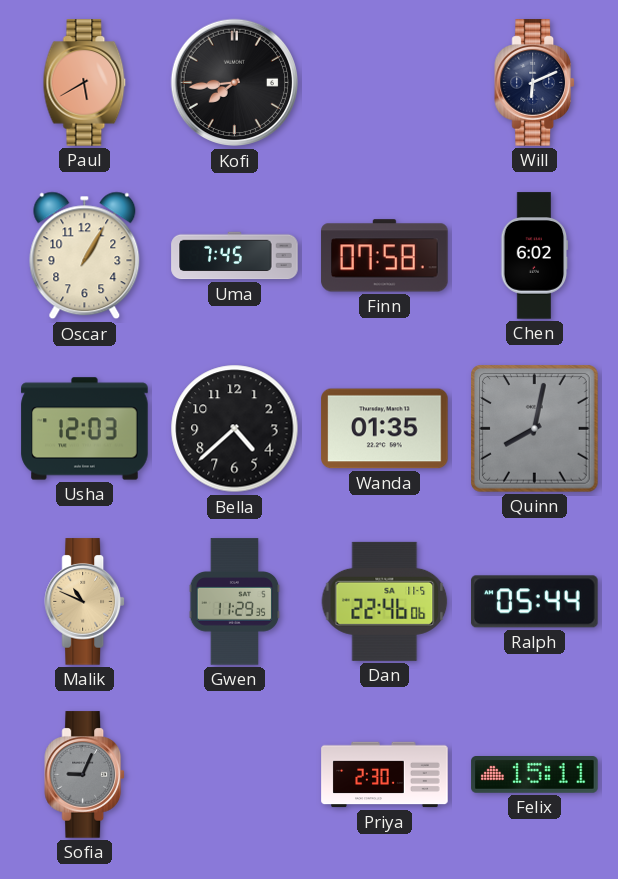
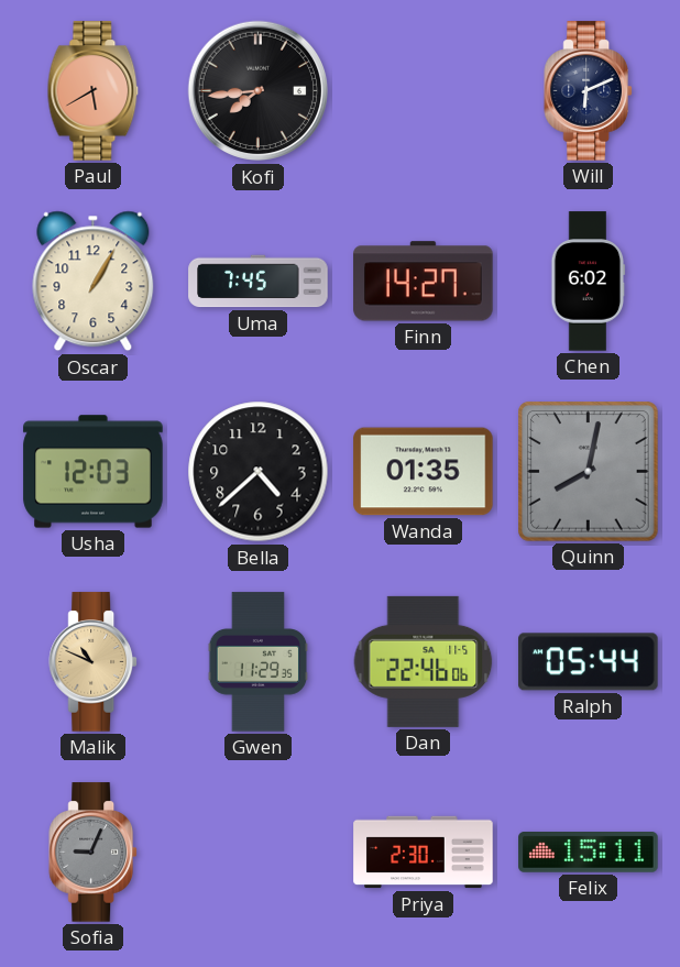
Finn: 07:58 -> 14:27
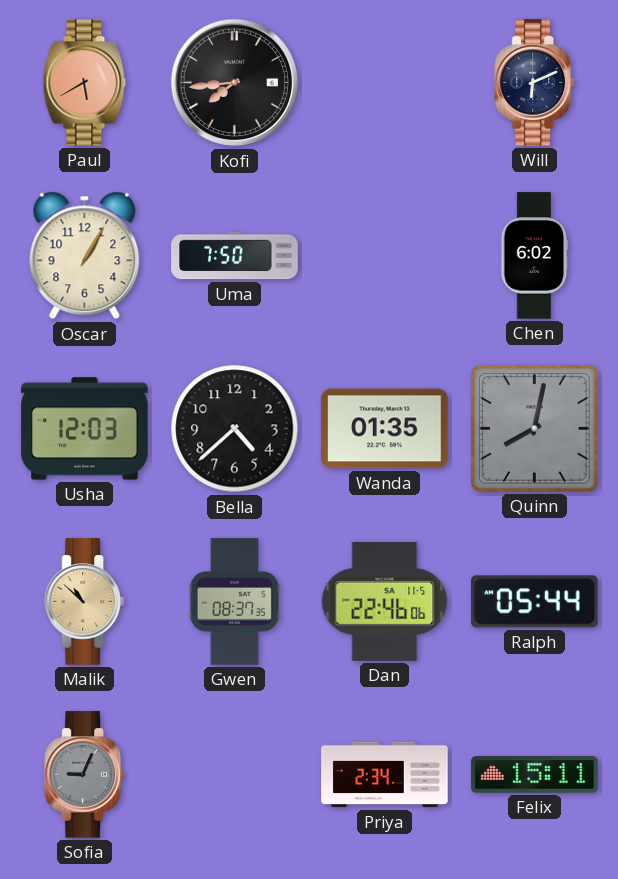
Uma: 7:45 -> 7:50
Finn: 14:27 -> none
Malik: 10:49 -> 10:52
Gwen: 11:29 -> 08:37
Priya: 2:30 -> 2:34
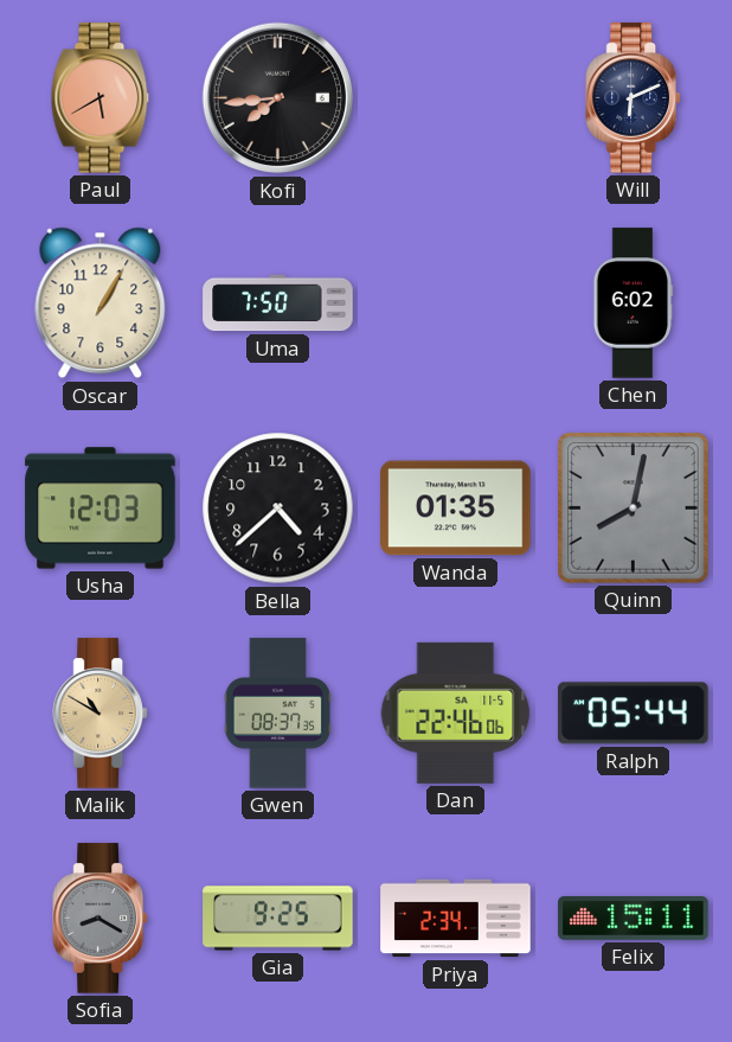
Malik: 10:52 -> 10:50
Sofia: 9:04 -> 8:20
Gia: none -> 9:25
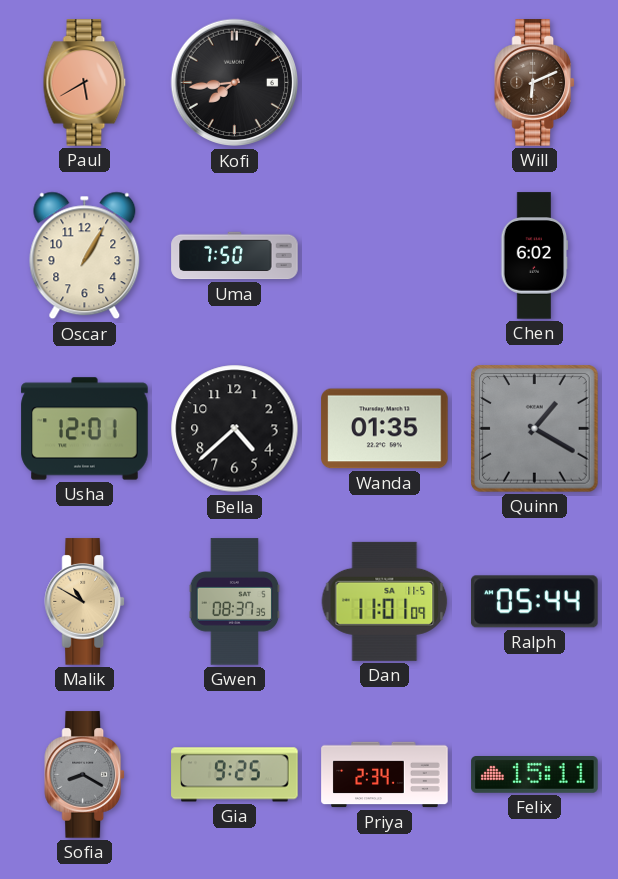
Will dial: navy -> brown
Usha: 12:03 -> 12:01
Quinn: 8:02 -> 1:20
Dan: 22:46 -> 11:01
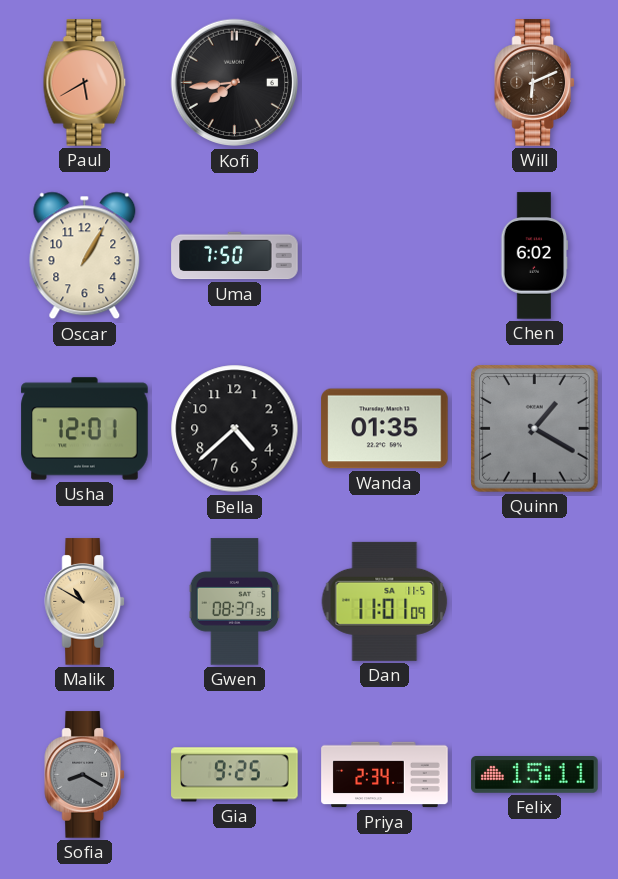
Ralph: 05:44 -> none
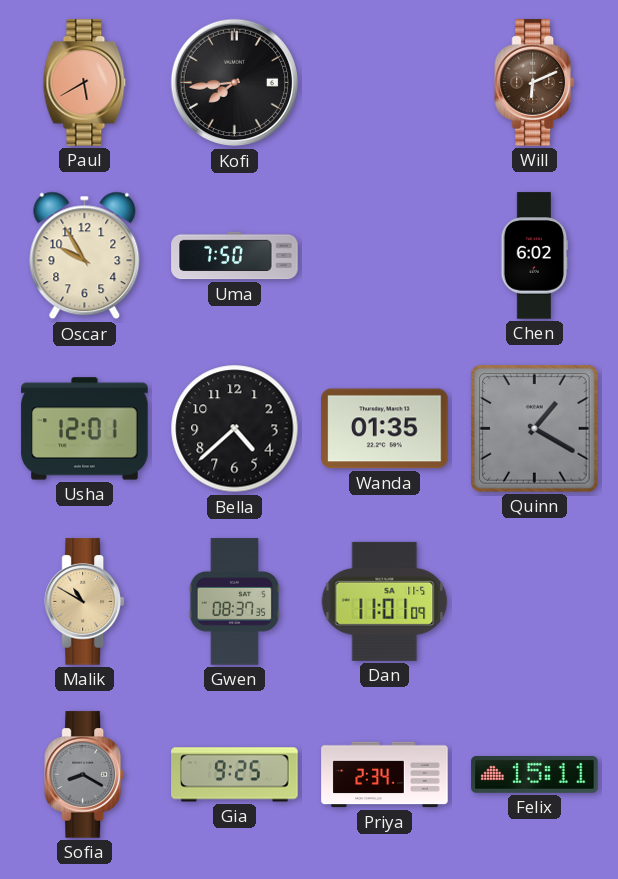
Oscar: 1:05 -> 9:55
